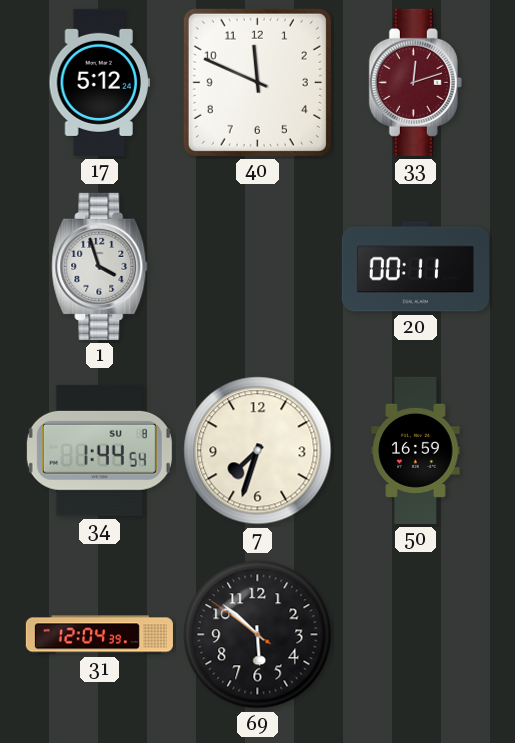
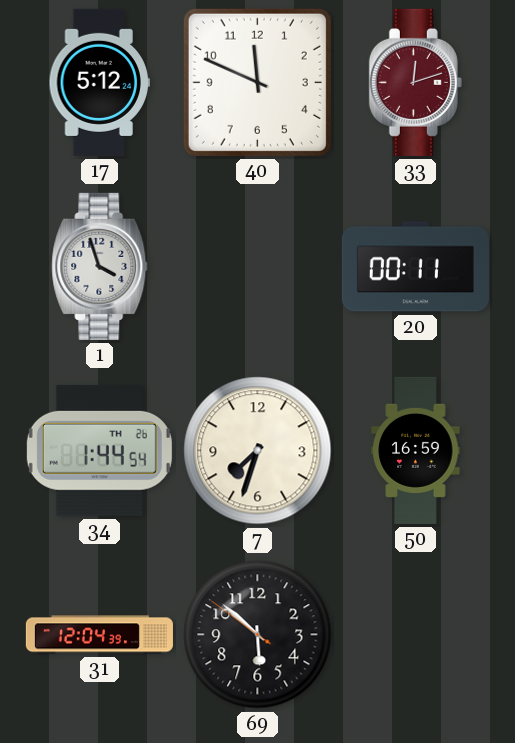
34 date: SU 8 -> TH 26
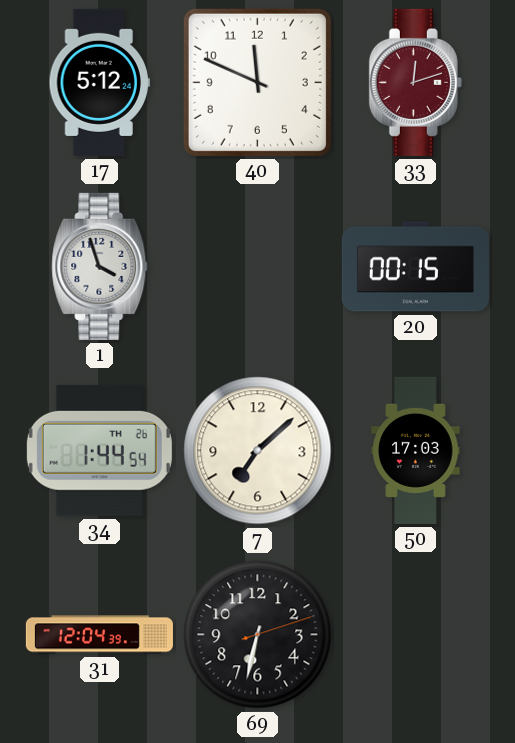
20: 00:11 -> 00:15
7: 7:33 -> 7:08
50: 16:59 -> 17:03
69: 5:51 -> 6:32
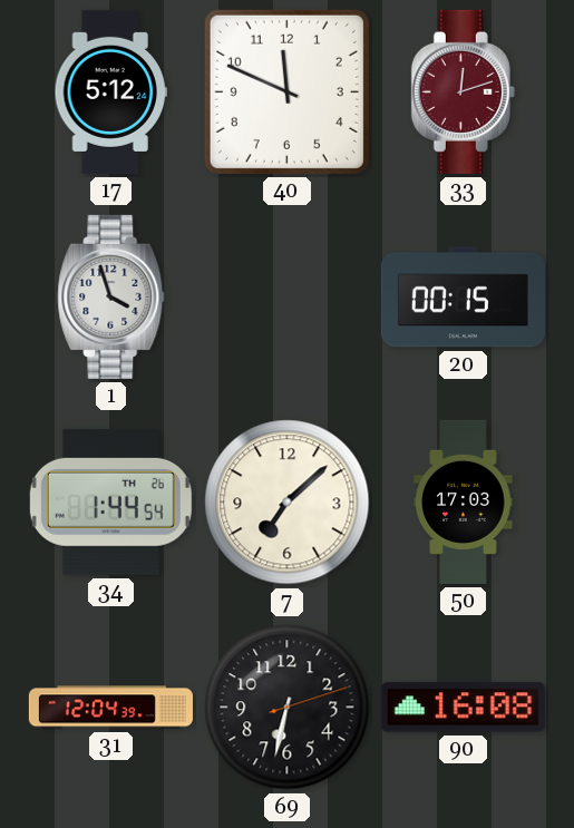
90: none -> 16:08
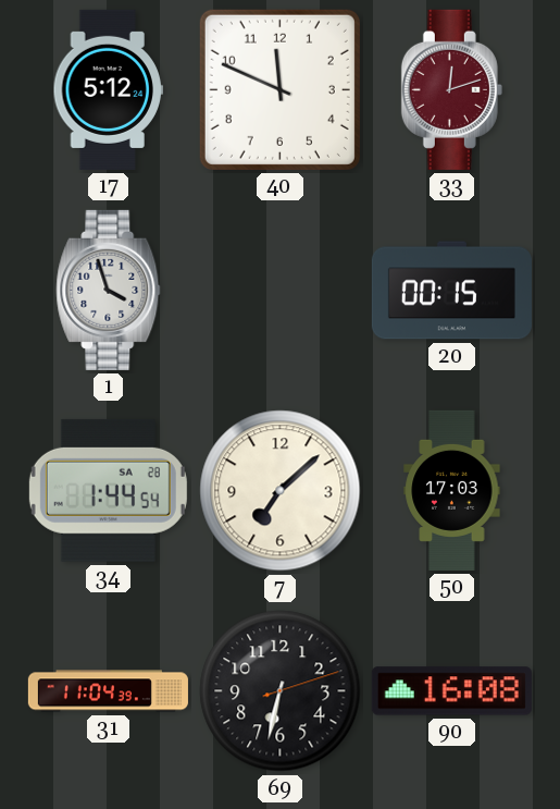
34 date: TH 26 -> SA 28
31: 12:04 -> 11:04
